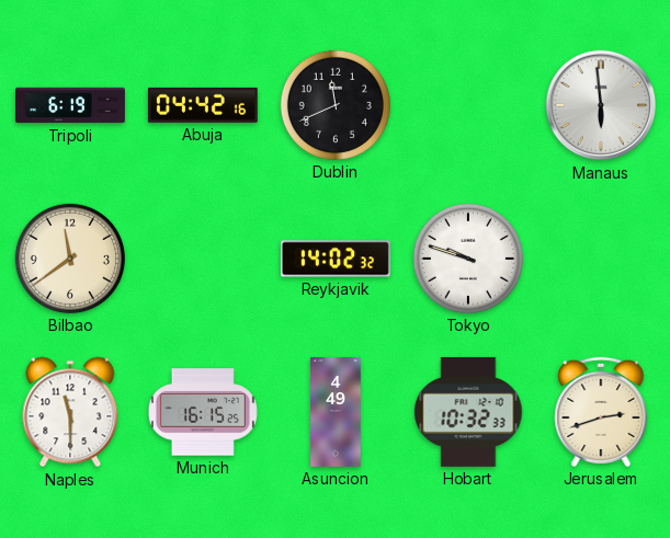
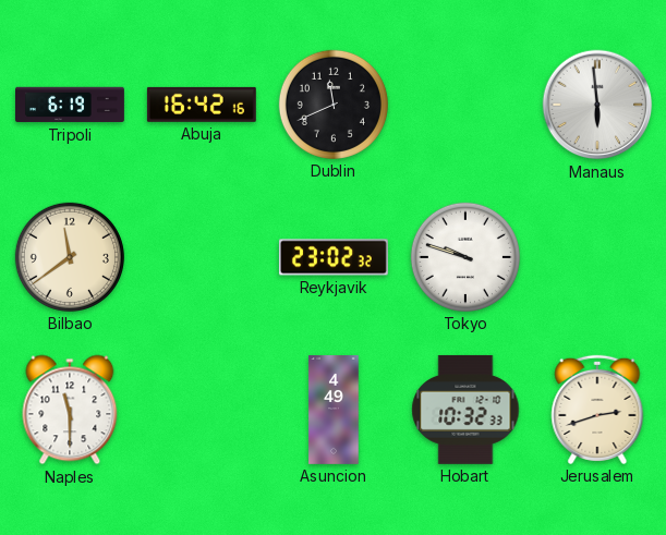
Abuja: 04:42 -> 16:42
Reykjavik: 14:02 -> 23:02
Munich: 16:15 -> none
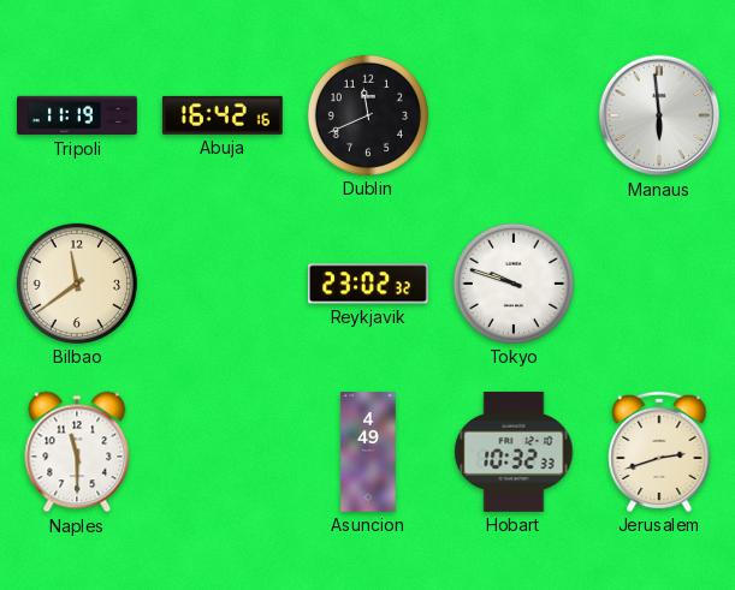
Tripoli: 6:19 -> 11:19
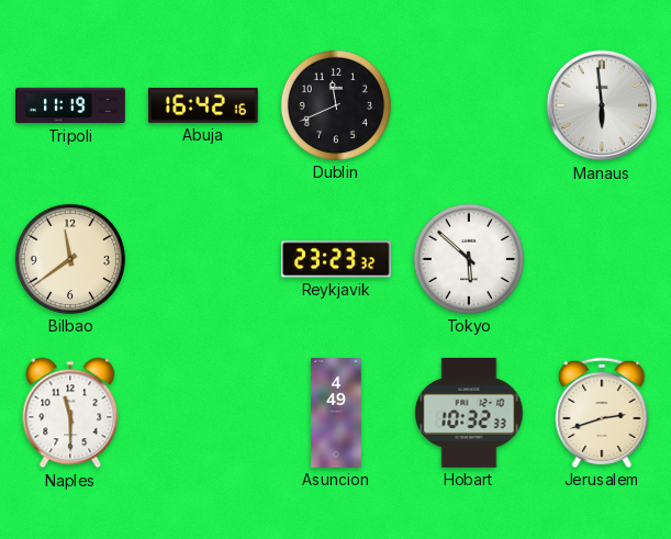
Reykjavik: 23:02 -> 23:23
Tokyo: 9:48 -> 5:52
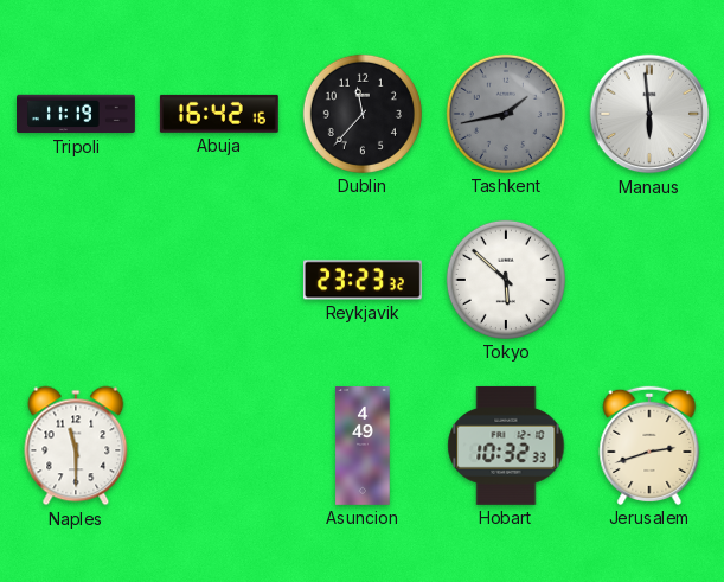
Dublin: 11:41 -> 11:37
Tashkent: none -> 1:43
Bilbao: 11:39 -> none
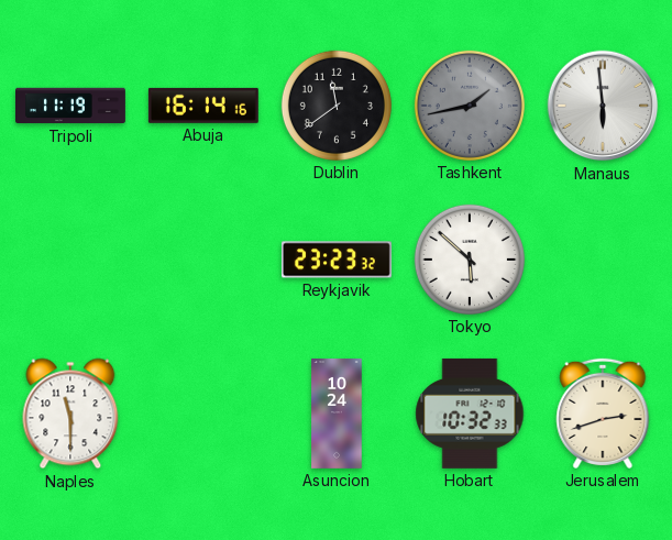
Abuja: 16:42 -> 16:14
Dublin: 11:37 -> 11:39
Asuncion: 4:49 -> 10:24
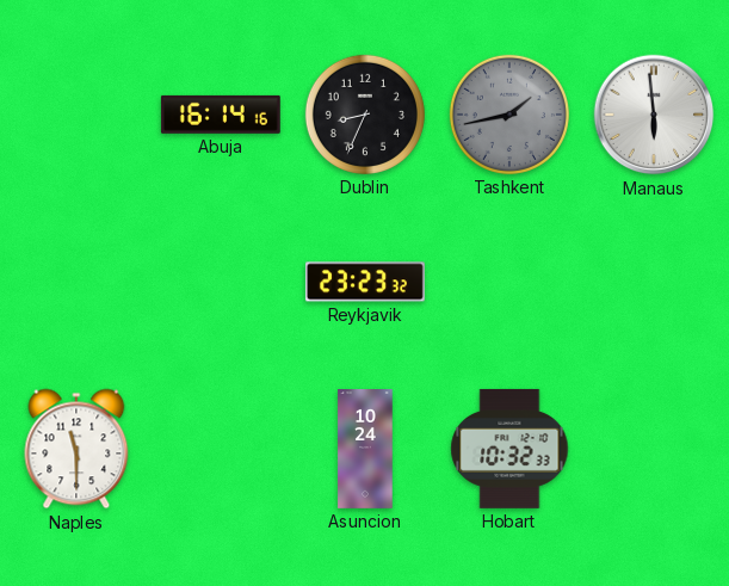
Tripoli: 11:19 -> none
Dublin: 11:39 -> 8:34
Tokyo: 5:52 -> none
Jerusalem: 2:42 -> none
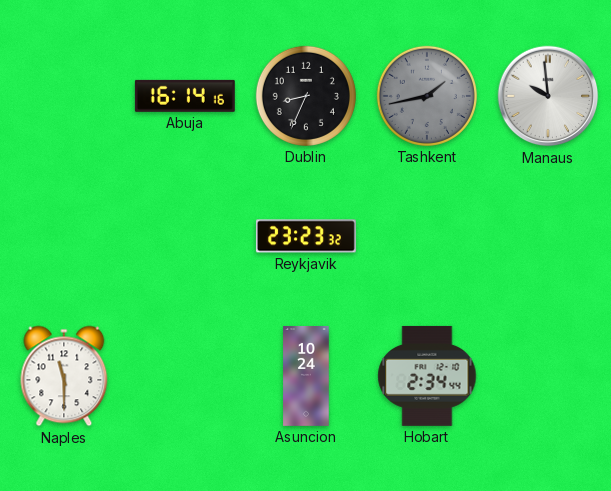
Manaus: 5:59 -> 9:59
Hobart: 10:32 -> 2:34
